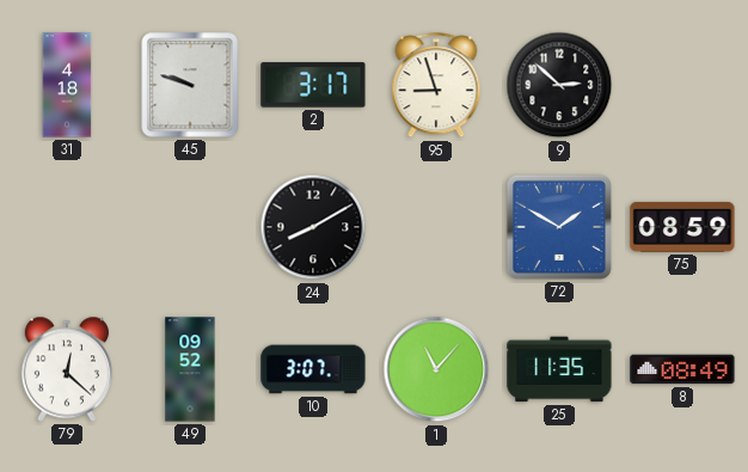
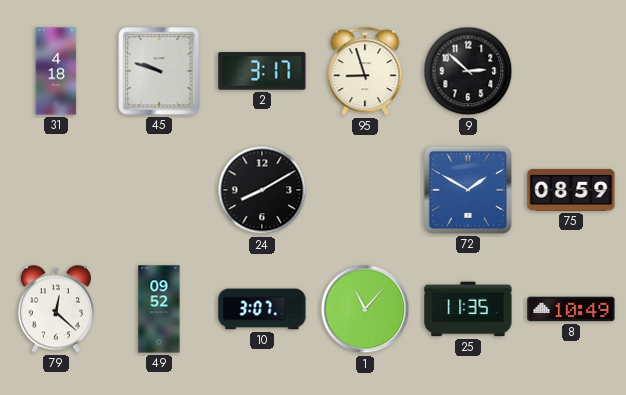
8: 08:49 -> 10:49
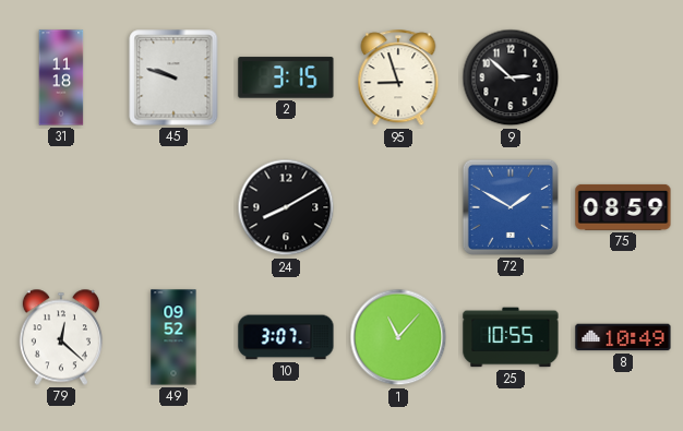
31: 4:18 -> 11:18
2: 3:17 -> 3:15
25: 11:35 -> 10:55
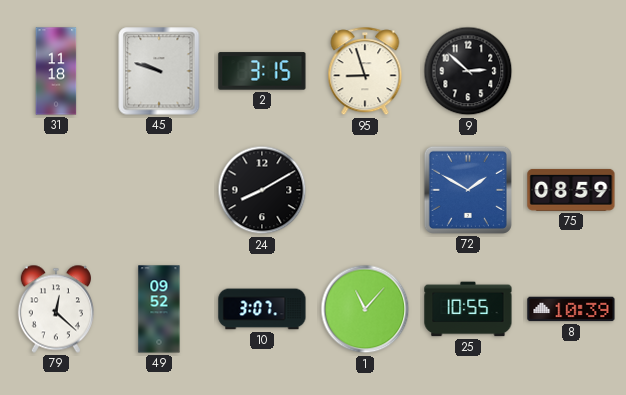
8: 10:49 -> 10:39
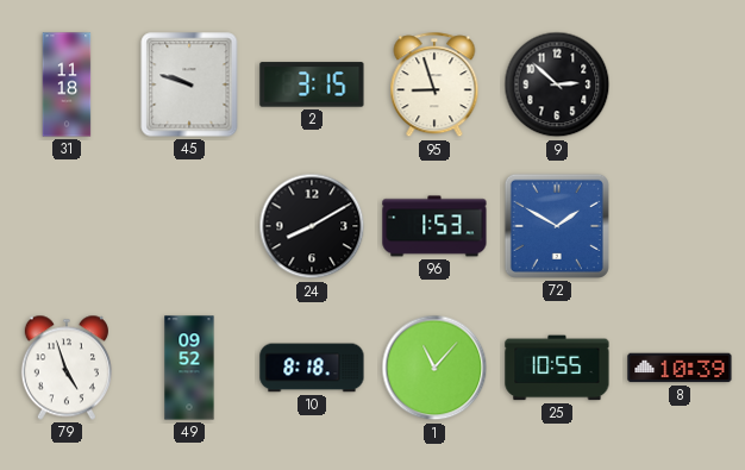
96: none -> 1:53
75: 08:59 -> none
79: 12:22 -> 4:57
10: 3:07 -> 8:18
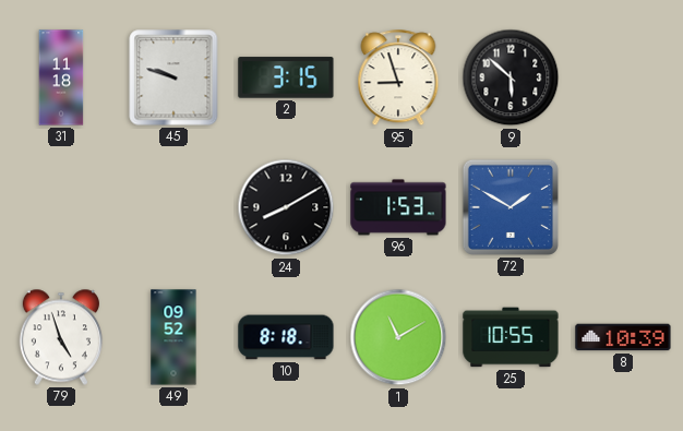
9: 2:52 -> 5:52
1: 11:07 -> 11:10
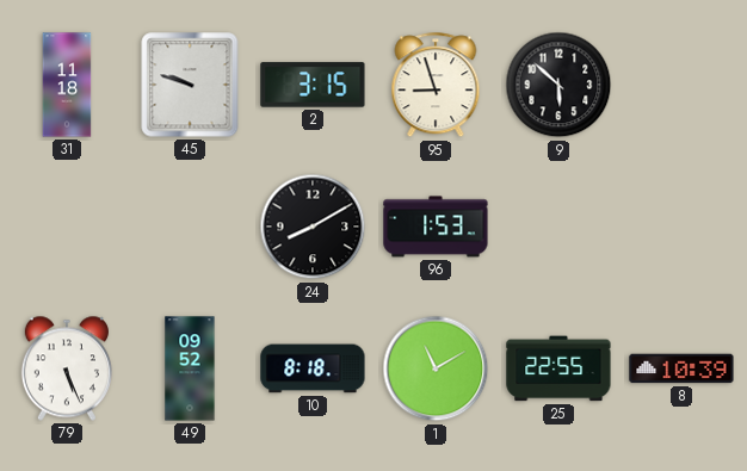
72: 1:50 -> none
79: 4:57 -> 5:26
25: 10:55 -> 22:55
